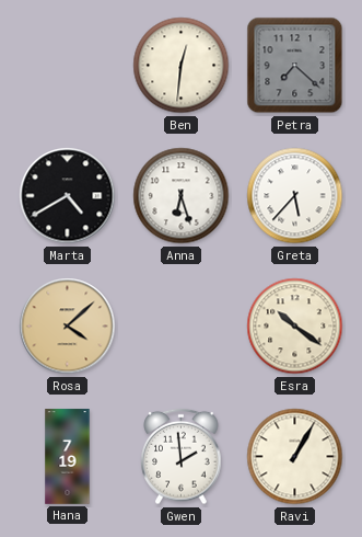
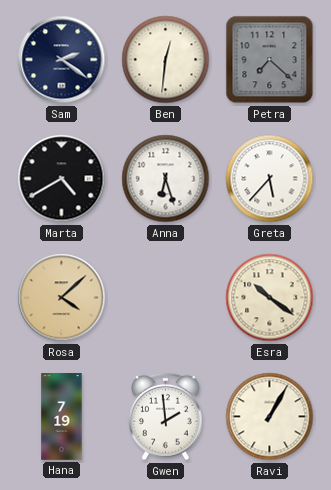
Sam: none -> 2:21
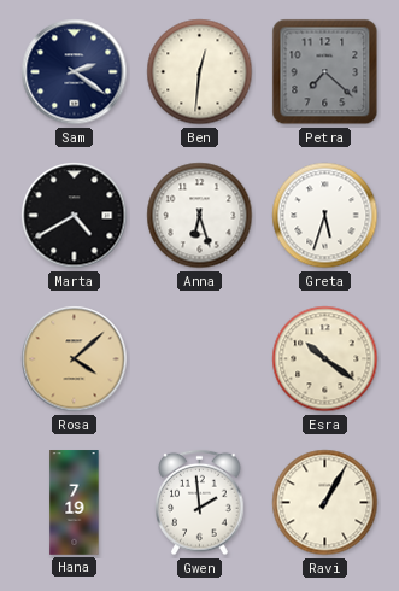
Greta: 5:37 -> 5:33
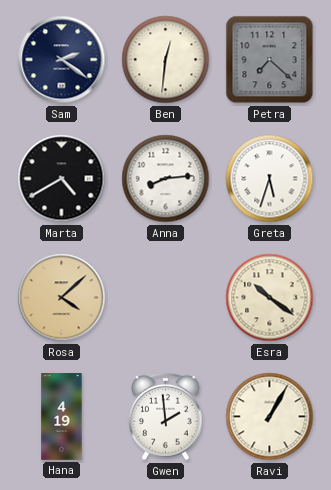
Anna: 6:27 -> 8:14
Hana: 7:19 -> 4:19
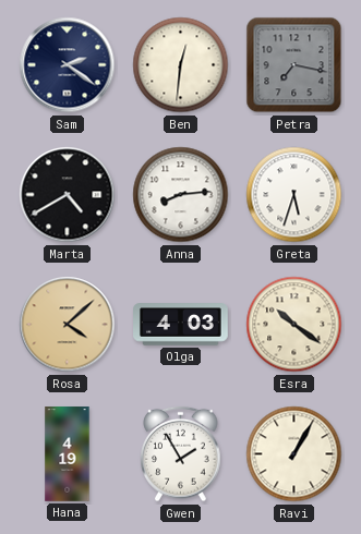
Petra: 7:22 -> 7:17
Olga: none -> 4:03
Gwen: 1:59 -> 1:55
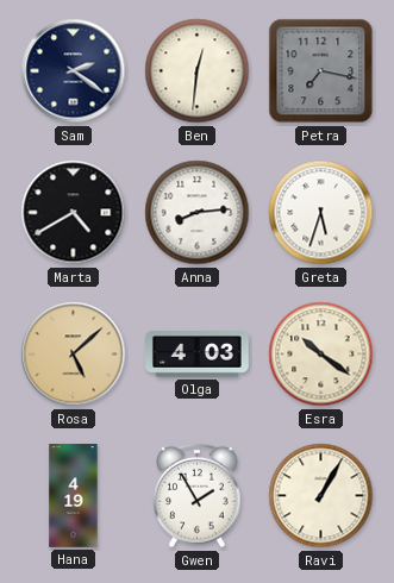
Rosa: 4:08 -> 5:08
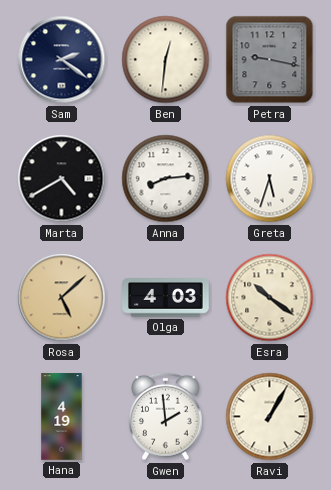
Petra: 7:17 -> 9:17
Gwen: 1:55 -> 1:59
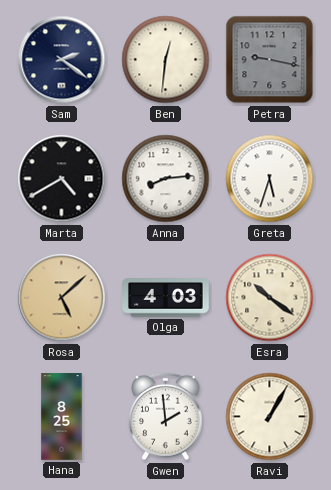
Hana: 4:19 -> 8:25
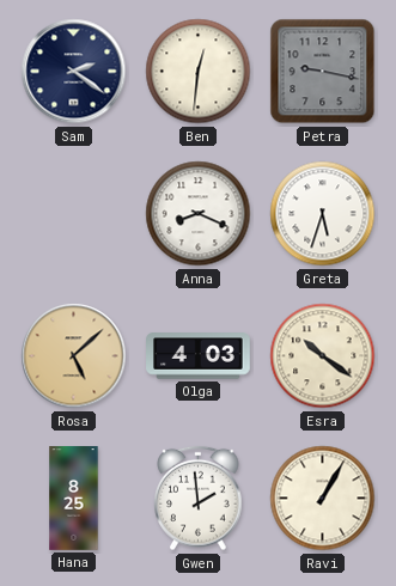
Marta: 4:40 -> none
Anna: 8:14 -> 8:19
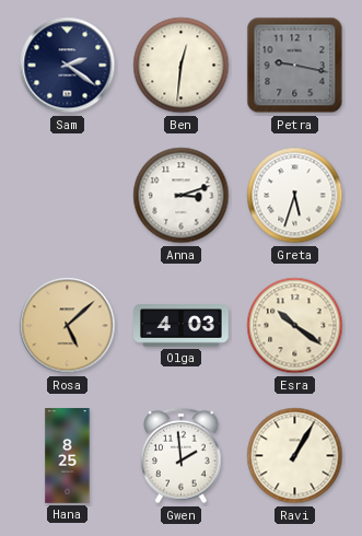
Anna: 8:19 -> 3:12
